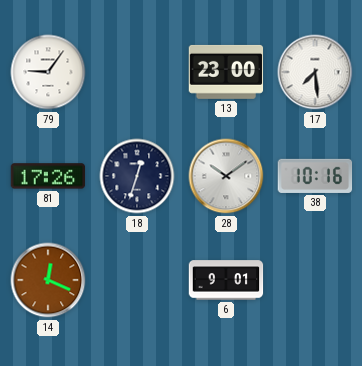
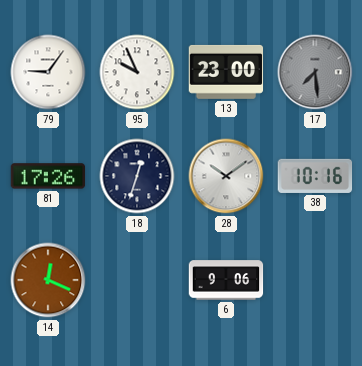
95: none -> 9:56
17 dial: white -> grey
6: 9:01 -> 9:06
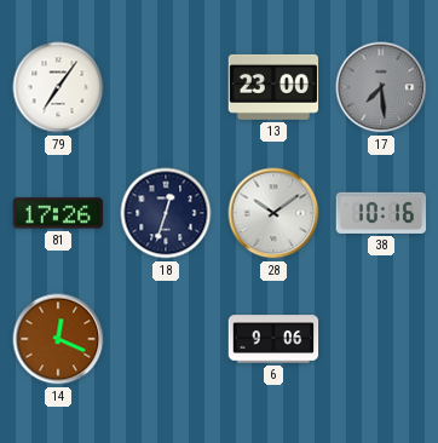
79: 9:06 -> 7:06
95: 9:56 -> none
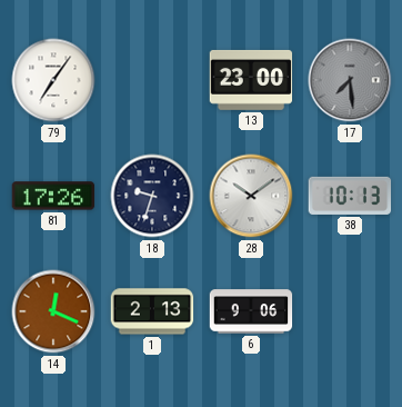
18: 12:33 -> 9:33
38: 10:16 -> 10:13
1: none -> 2:13
